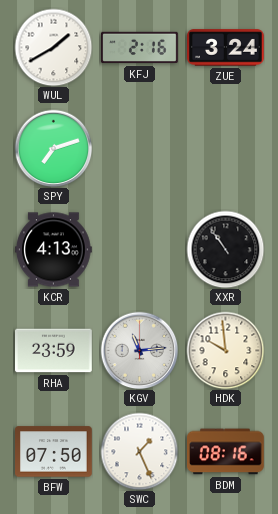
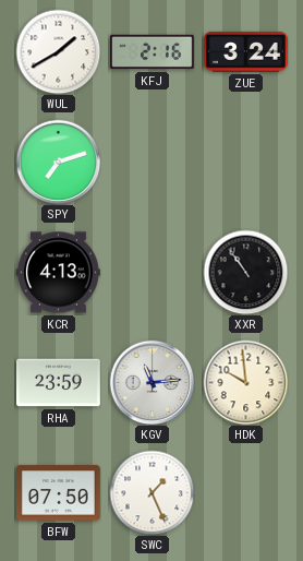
BDM: 08:16 -> none
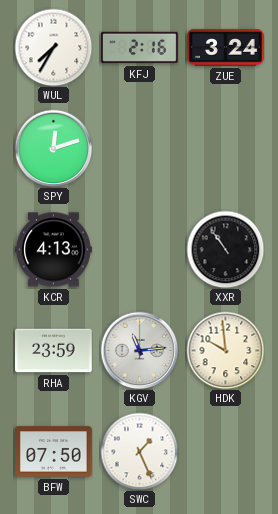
WUL: 1:40 -> 7:35
SPY: 7:12 -> 12:12
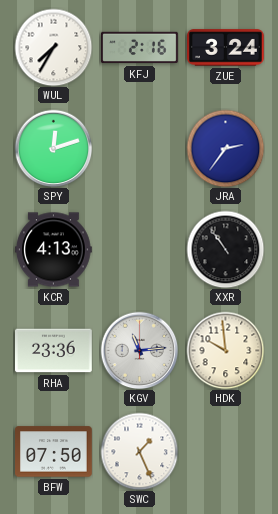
JRA: none -> 2:36
RHA: 23:59 -> 23:36
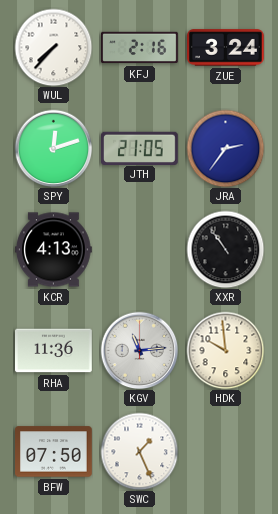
WUL: 7:35 -> 7:37
JTH: none -> 21:05
RHA: 23:36 -> 11:36
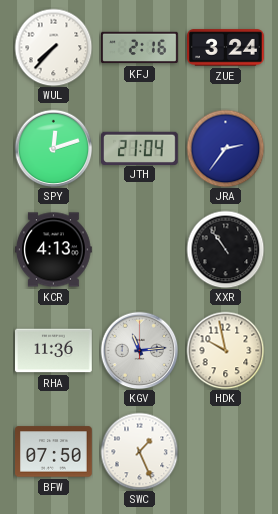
JTH: 21:05 -> 21:04
HDK: 9:59 -> 9:58
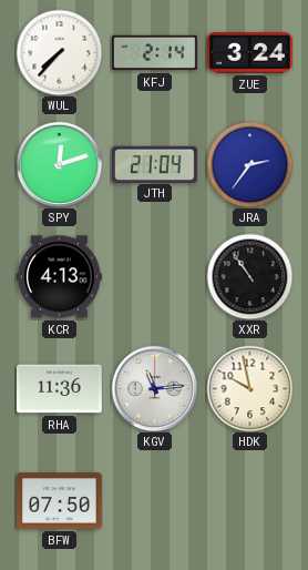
KFJ: 2:16 -> 2:14
SWC: 1:26 -> none
